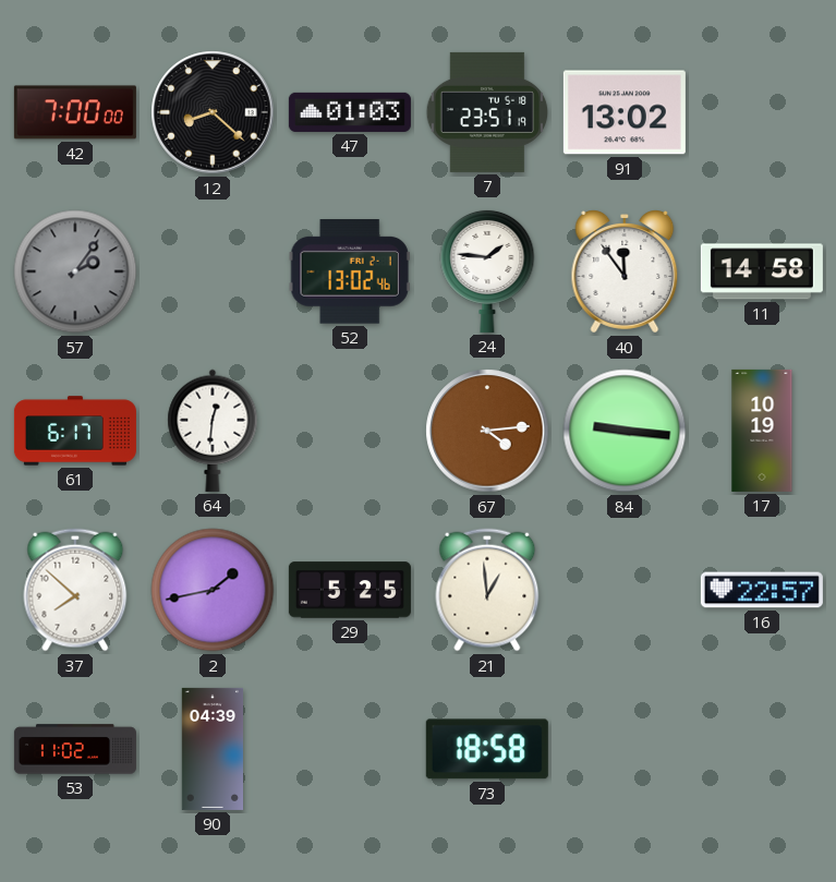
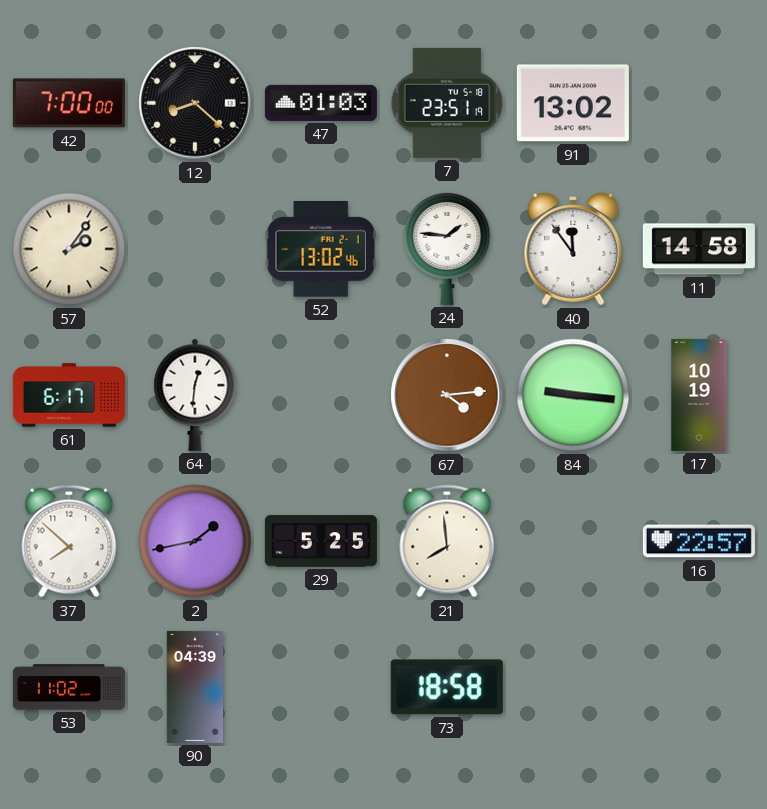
57 dial: grey -> cream
21: 12:59 -> 7:59
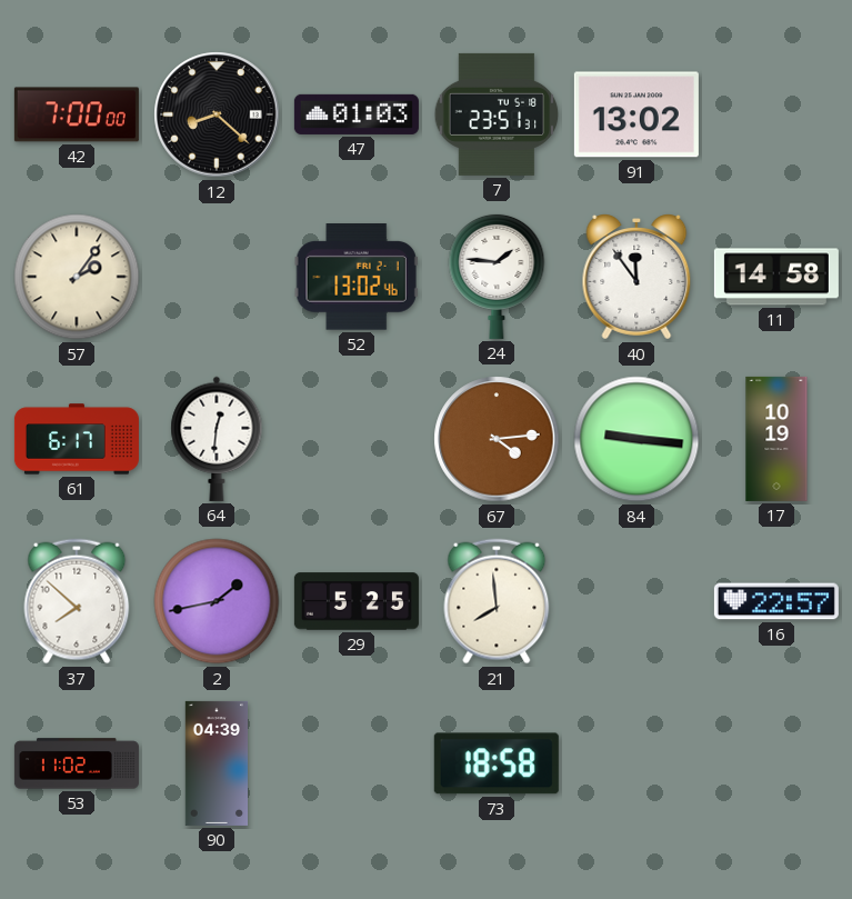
7: 23:51:19 -> 23:51:31
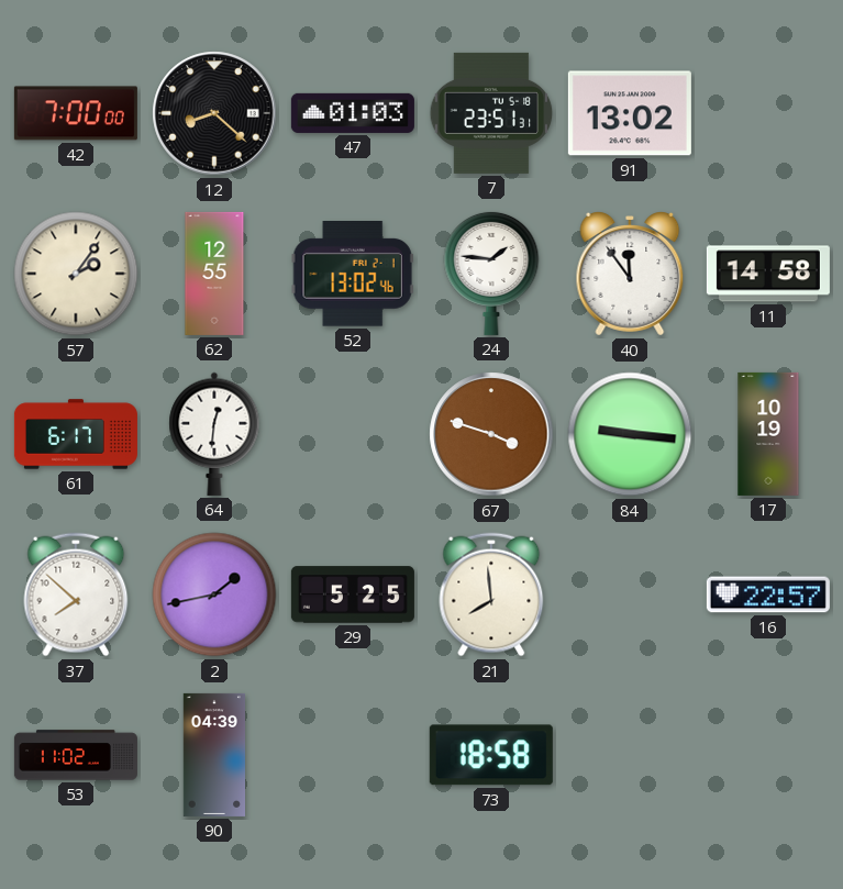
62: none -> 12:55
67: 4:14 -> 3:48
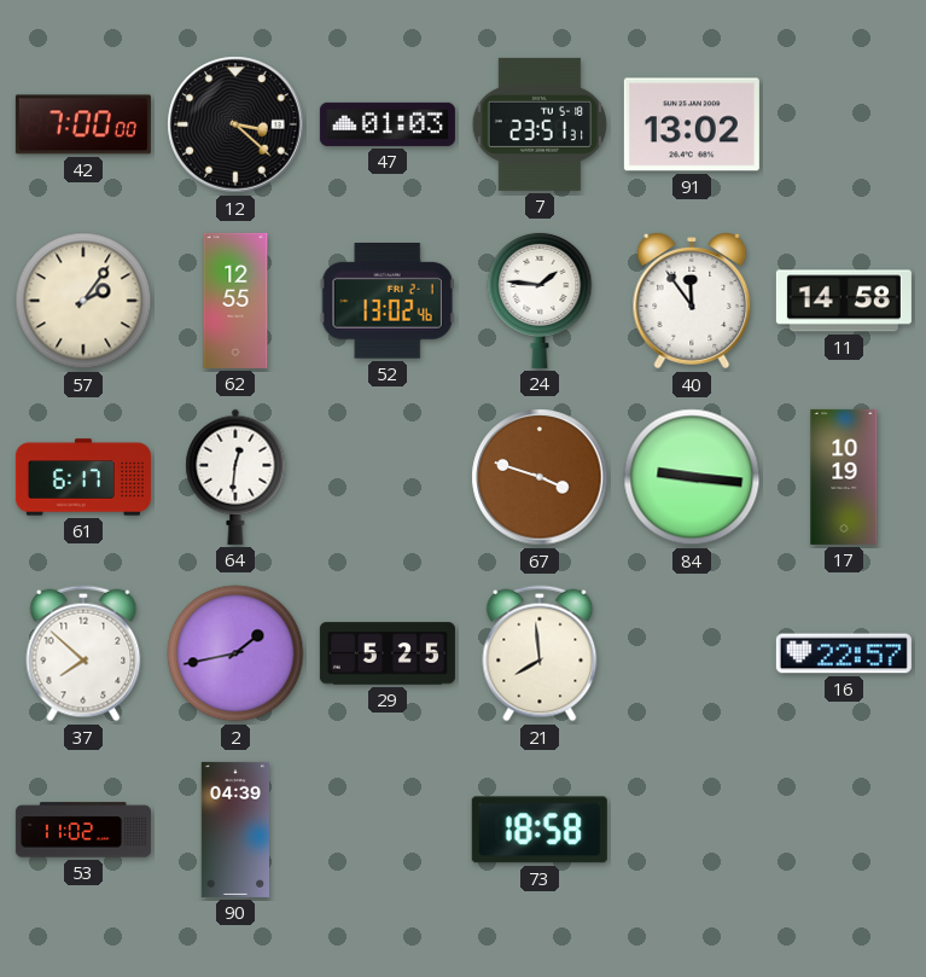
12: 8:22 -> 3:22
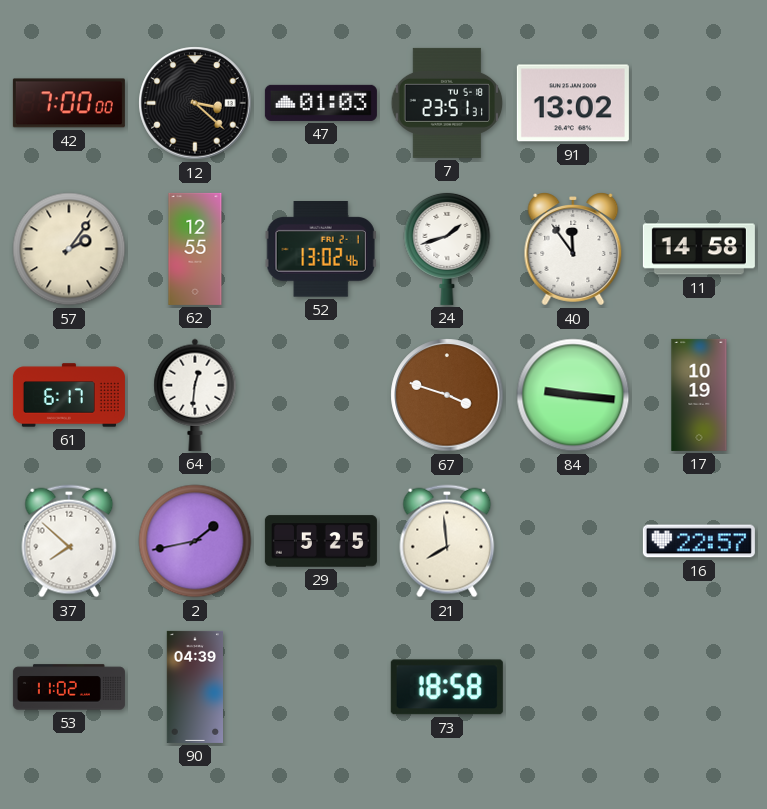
24: 1:46 -> 1:42
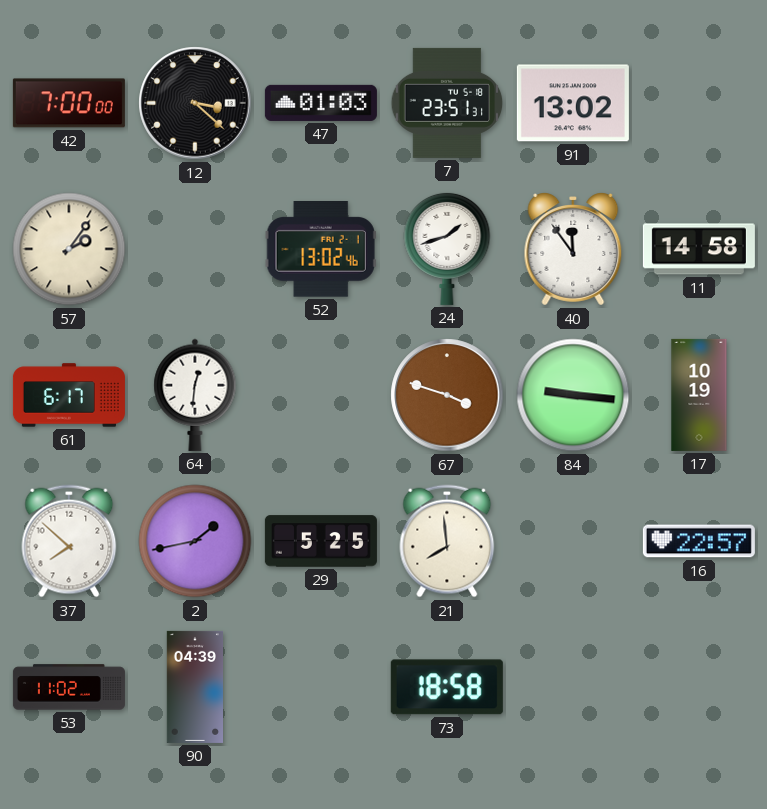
62: 12:55 -> none
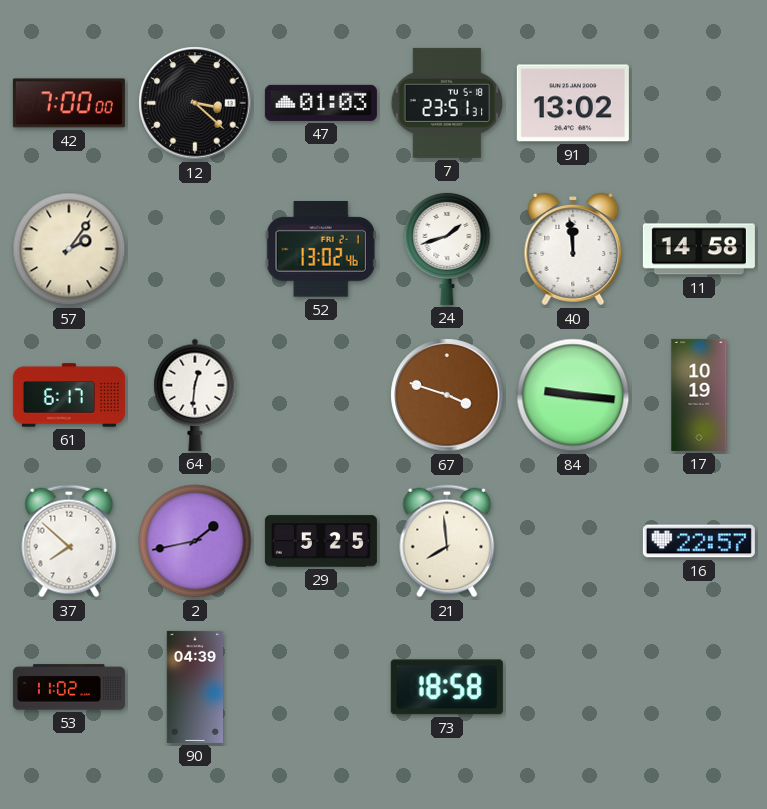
40: 11:54 -> 11:59
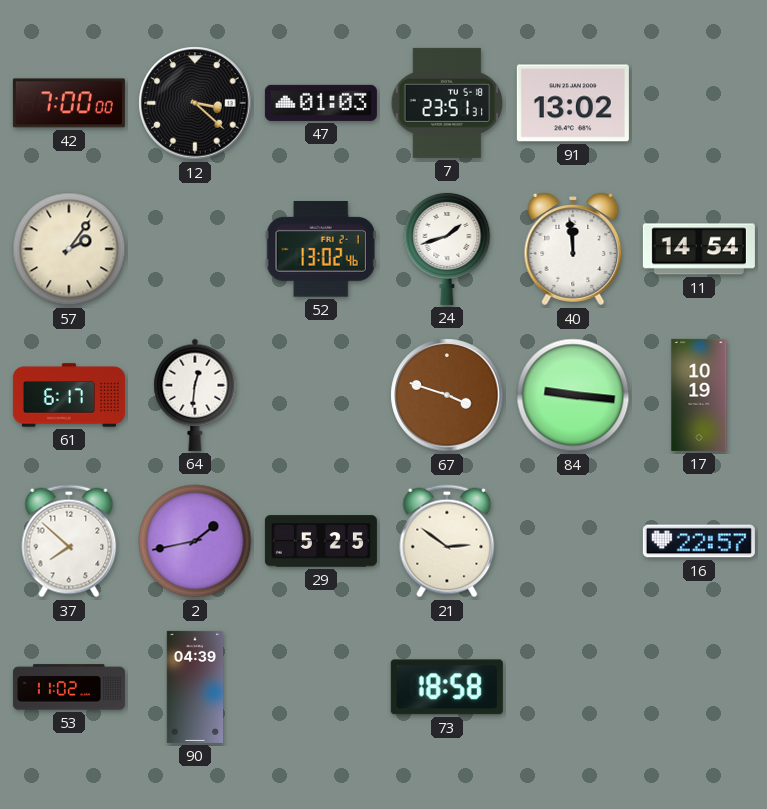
11: 14:58 -> 14:54
21: 7:59 -> 2:51
